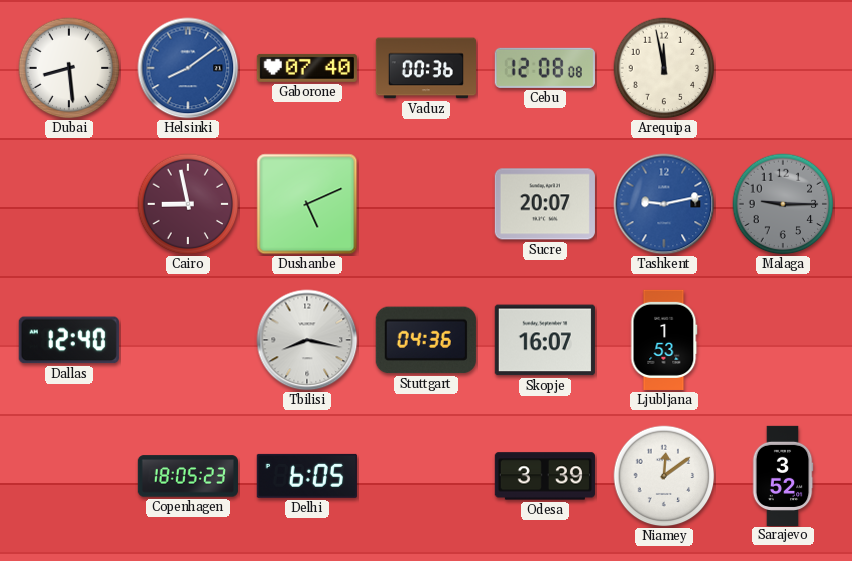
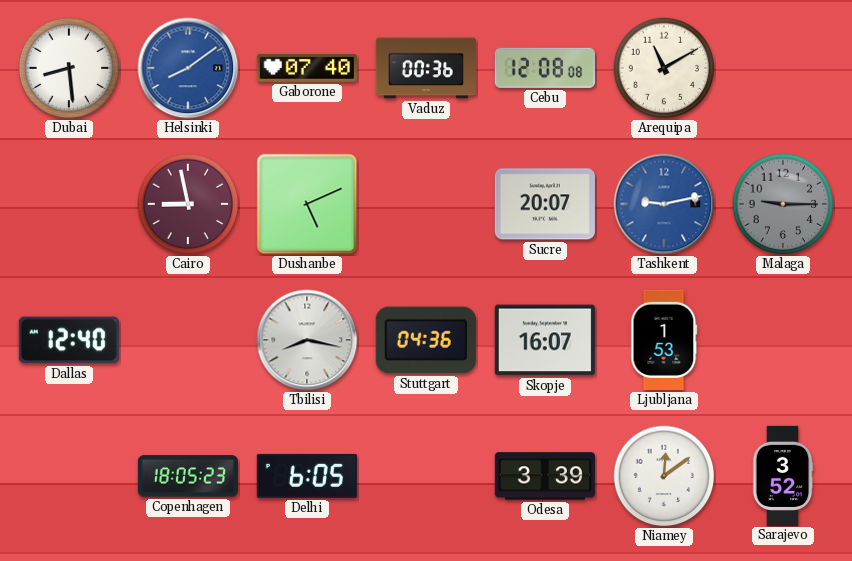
Arequipa: 11:58 -> 11:10
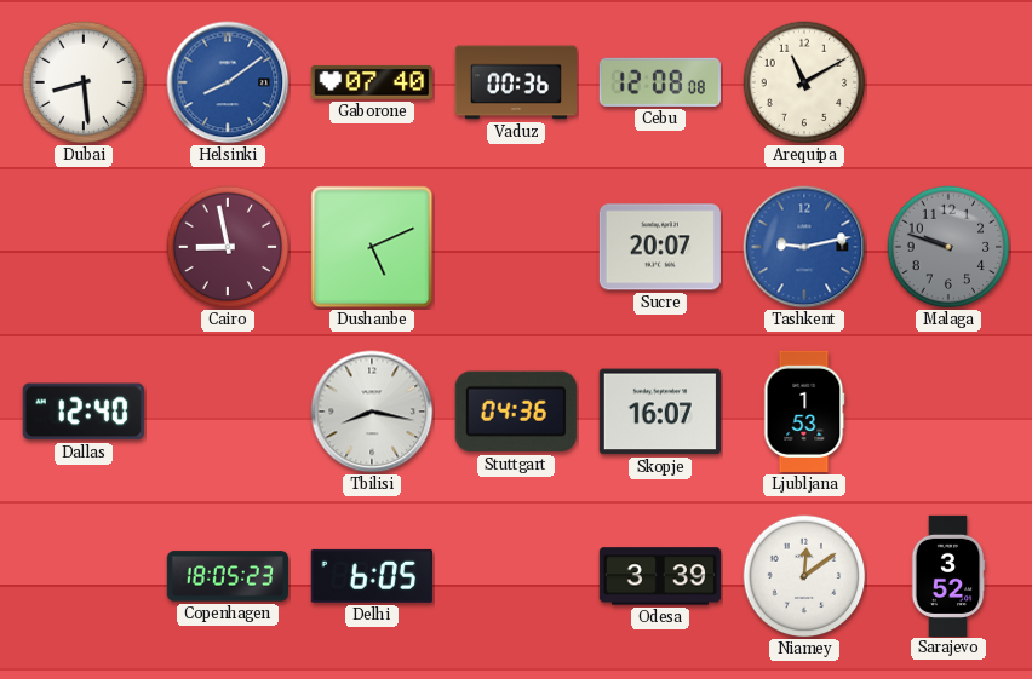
Malaga: 9:15 -> 9:48
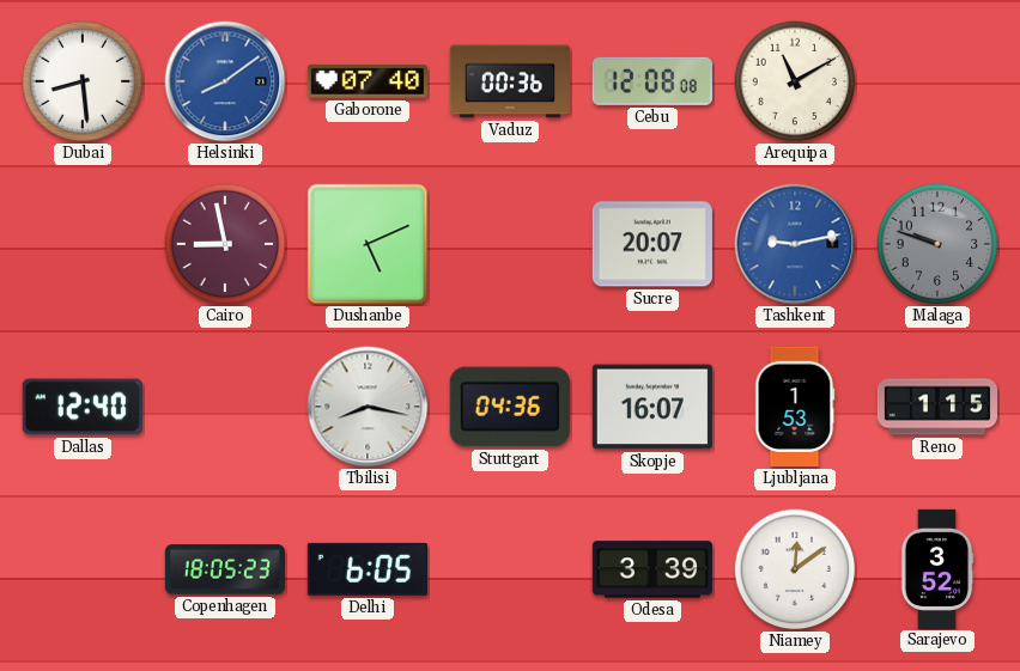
Reno: none -> 1:15
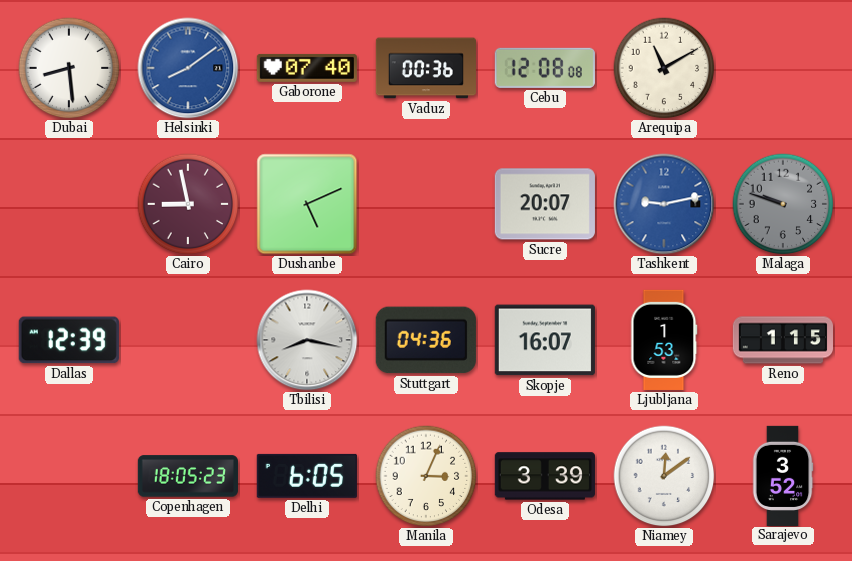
Dallas: 12:40 -> 12:39
Manila: none -> 3:04
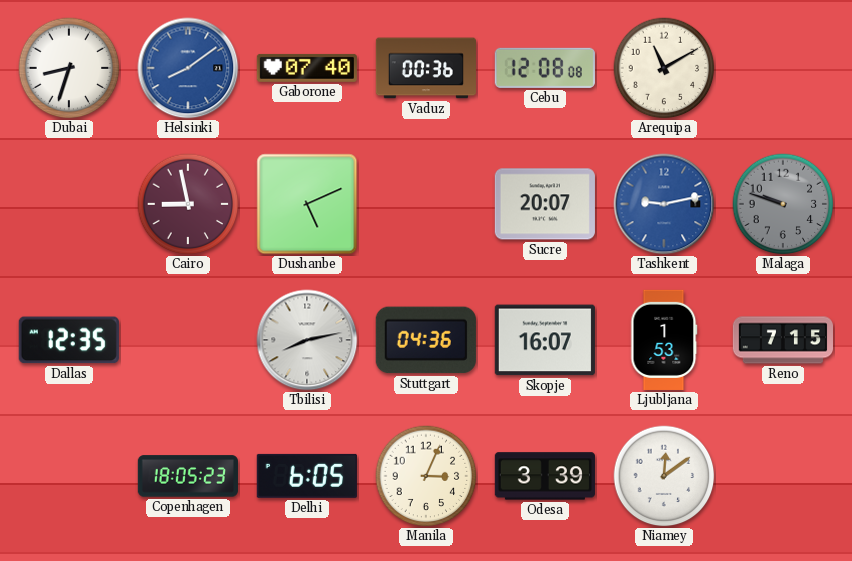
Dubai: 8:29 -> 8:33
Dallas: 12:39 -> 12:35
Tbilisi: 8:17 -> 8:13
Reno: 1:15 -> 7:15
Sarajevo: 3:52 -> none
